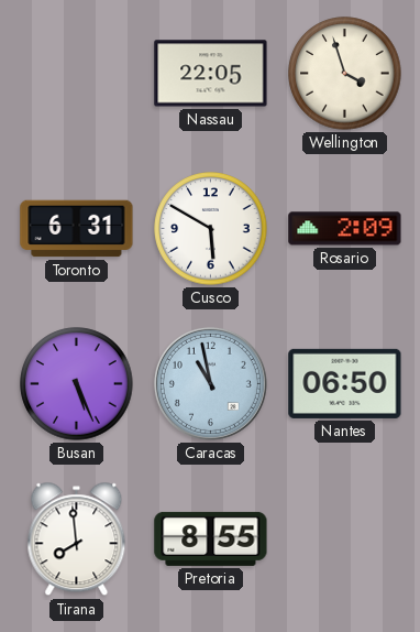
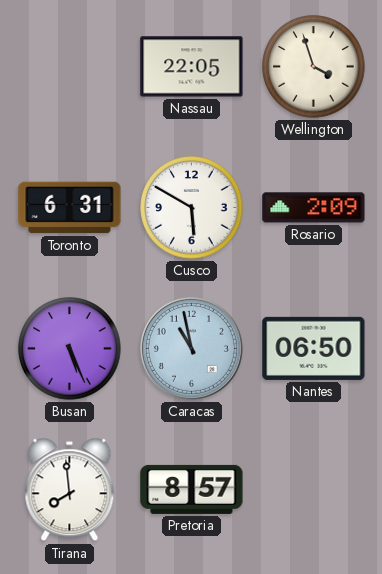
Pretoria: 8:55 -> 8:57
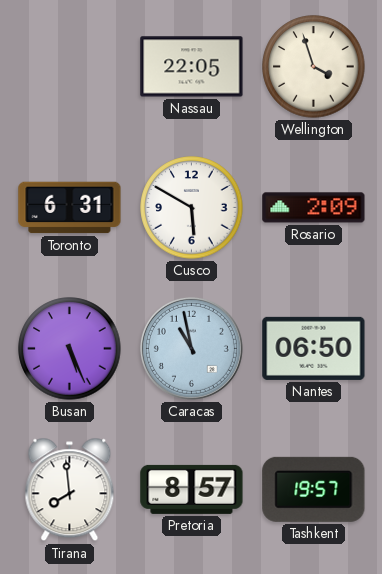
Tashkent: none -> 19:57
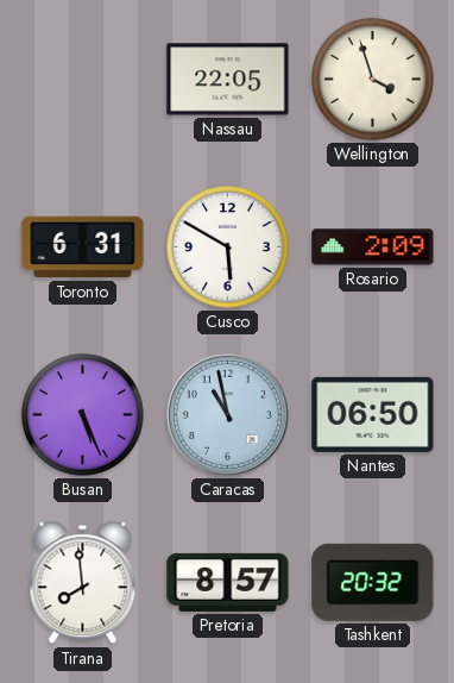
Tashkent: 19:57 -> 20:32
